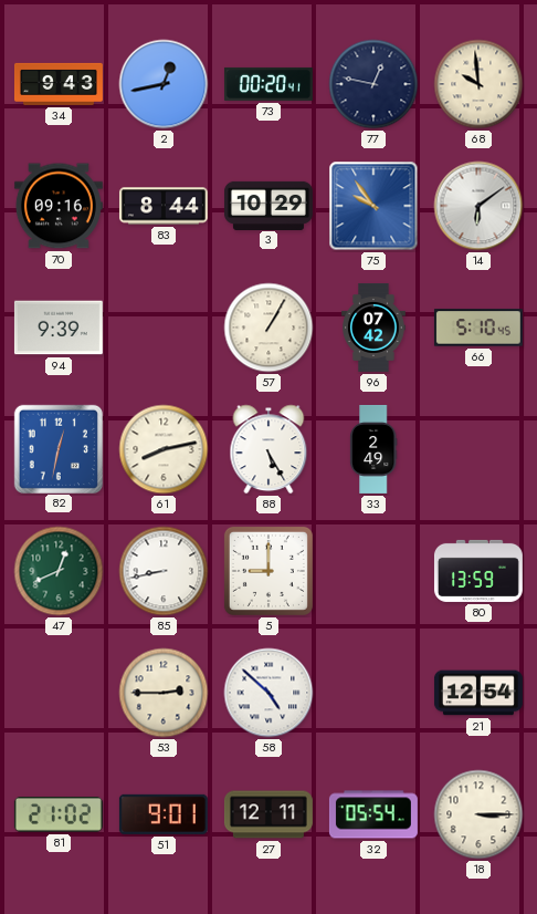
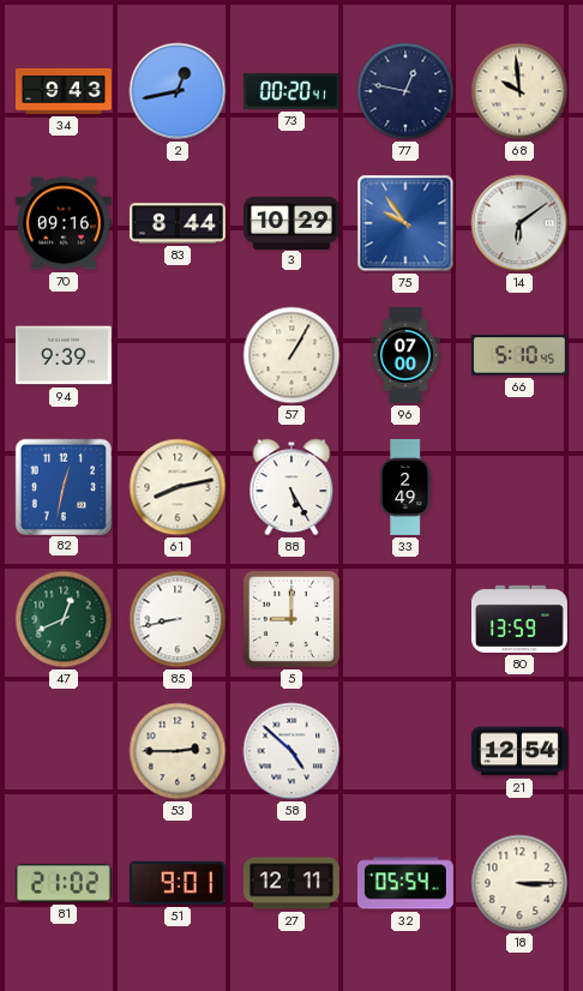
96: 07:42 -> 07:00
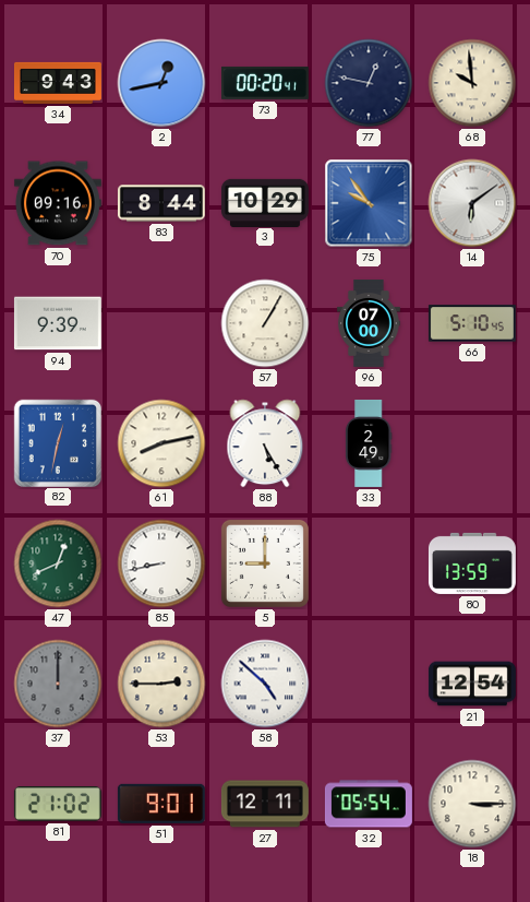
37: none -> 12:00
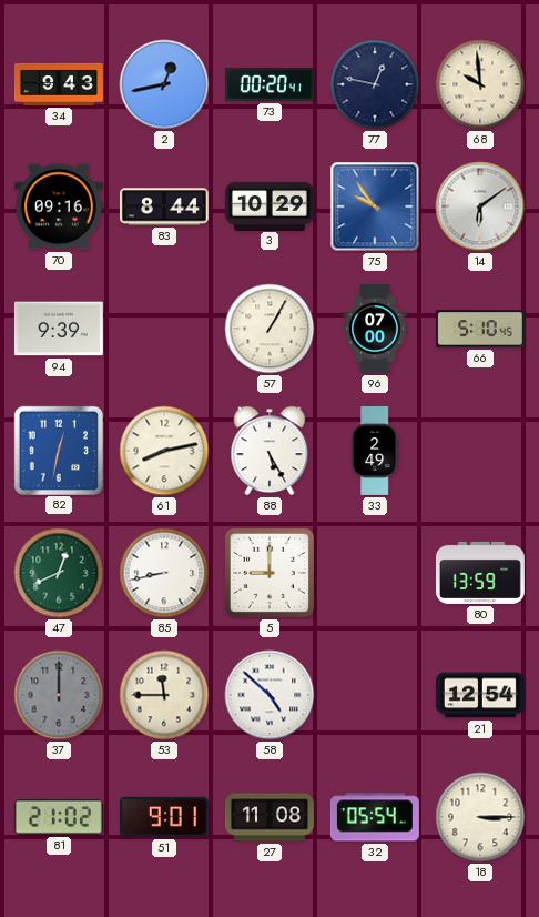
53: 2:45 -> 11:45
27: 12:11 -> 11:08
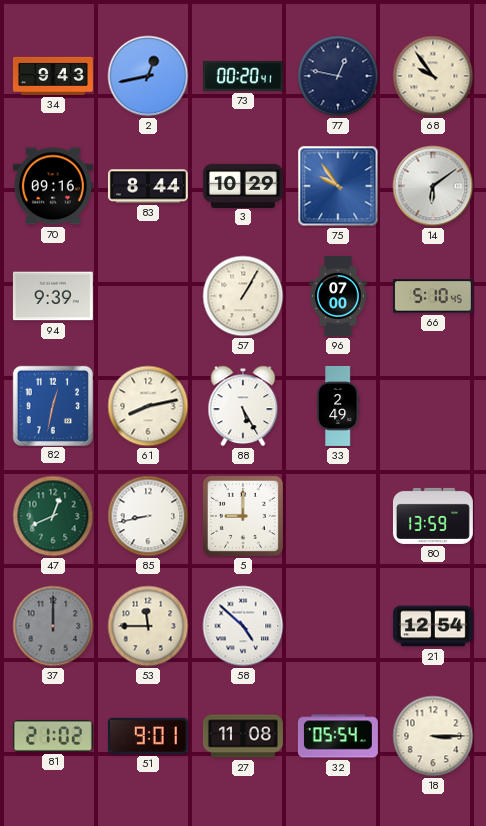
68: 9:59 -> 9:54
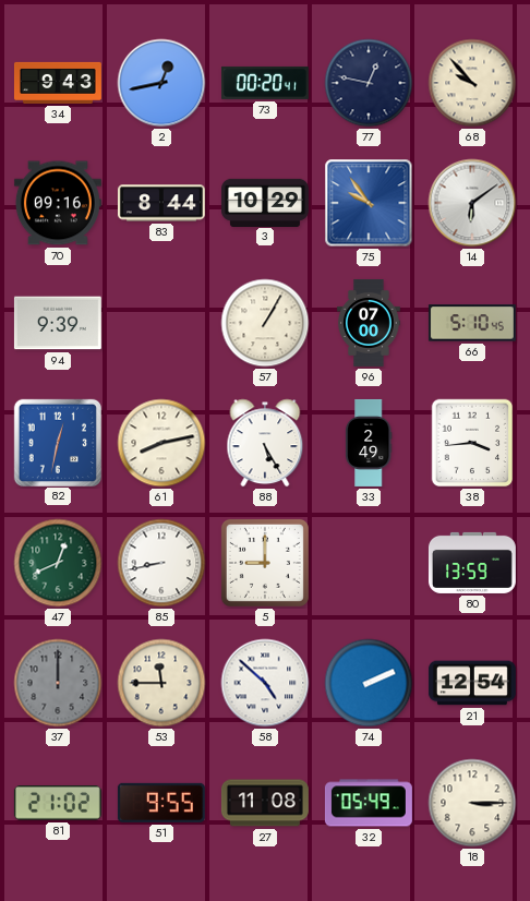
68: 9:54 -> 9:53
38: none -> 3:44
74: none -> 2:11
51: 9:01 -> 9:55
32: 05:54 -> 05:49
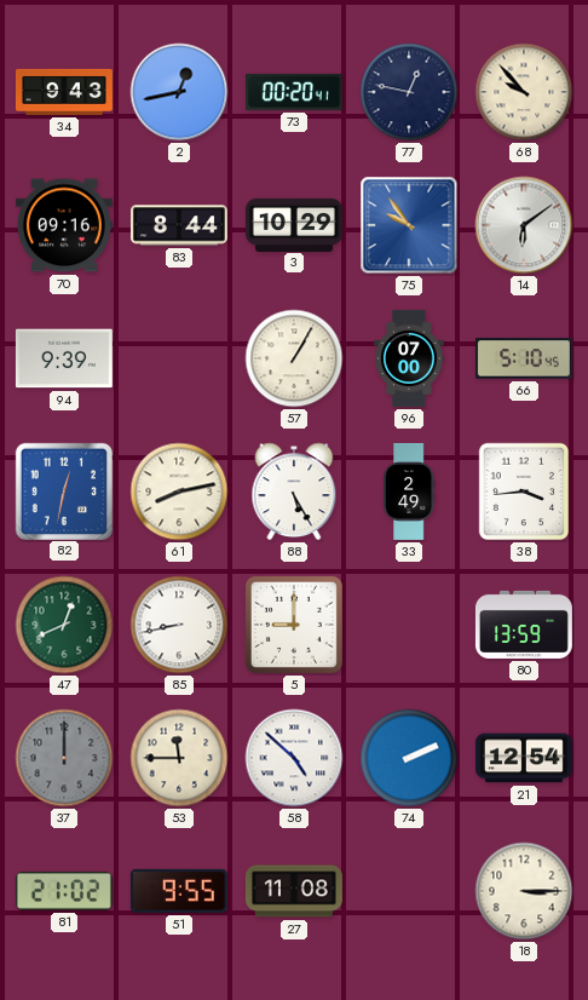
32: 05:49 -> none
